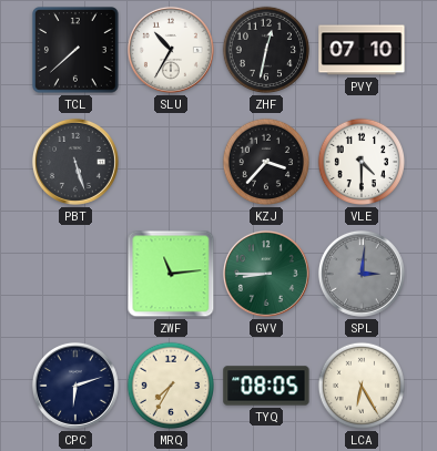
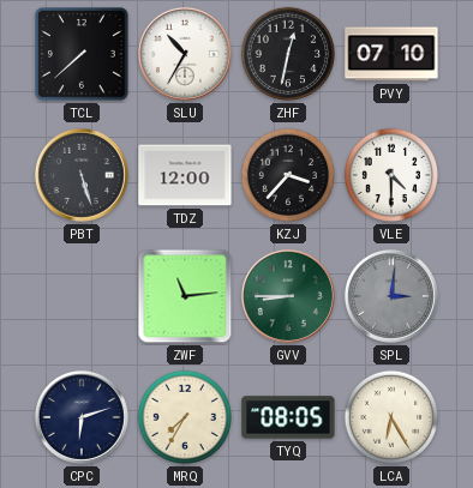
TDZ: none -> 12:00
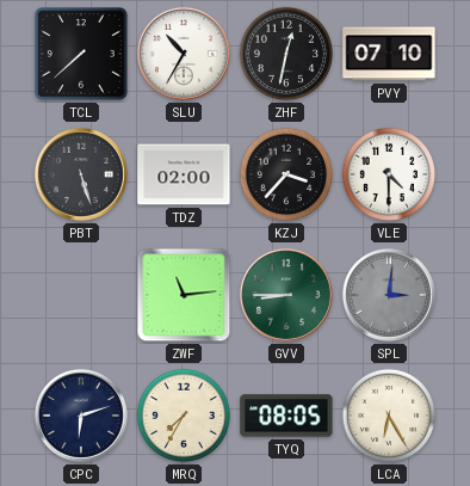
TDZ: 12:00 -> 02:00
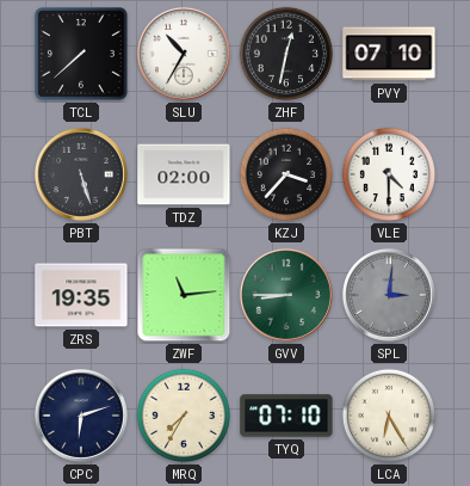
ZRS: none -> 19:35
TYQ: 08:05 -> 07:10
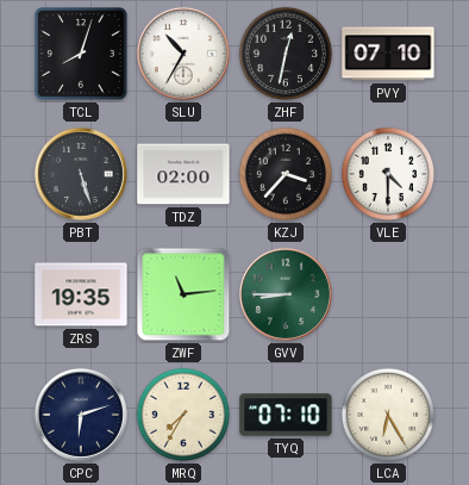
TCL: 7:38 -> 8:03
SPL: 3:01 -> none
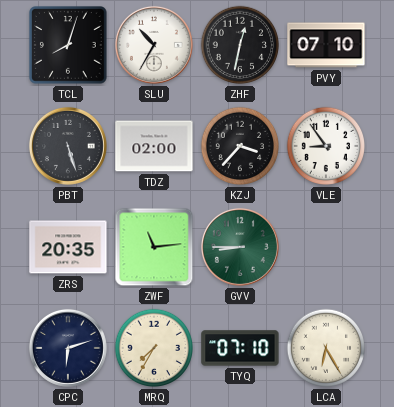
VLE: 4:30 -> 8:54
ZRS: 19:35 -> 20:35
